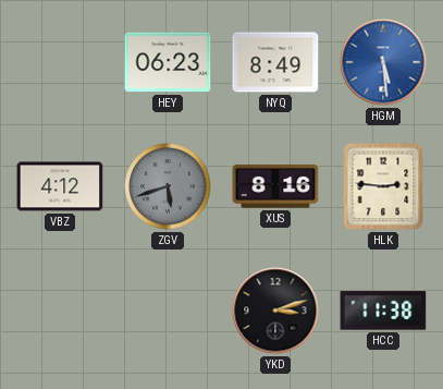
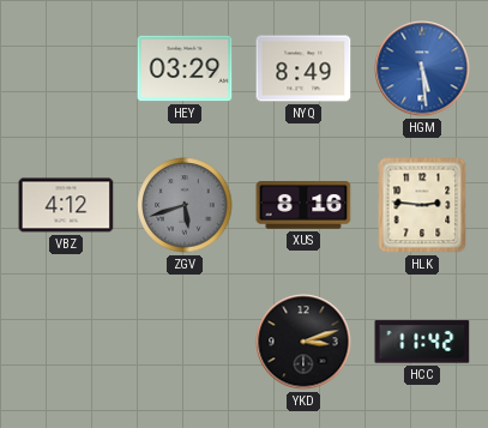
HEY: 06:23 -> 03:29
HCC: 11:38 -> 11:42
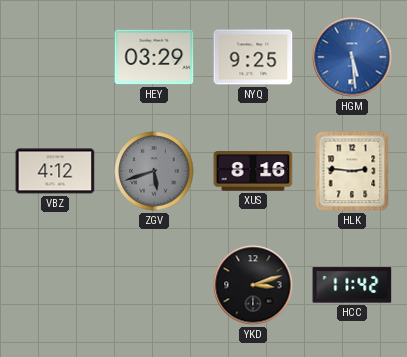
NYQ: 8:49 -> 9:25
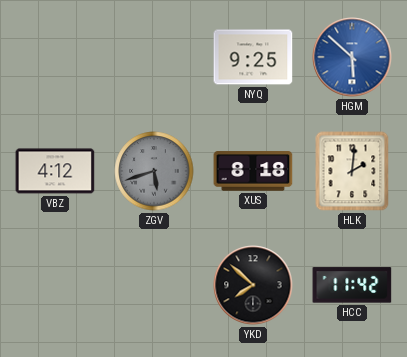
HEY: 03:29 -> none
HGM: 5:29 -> 5:52
XUS: 8:16 -> 8:18
HLK: 2:46 -> 2:01
YKD: 3:12 -> 7:52
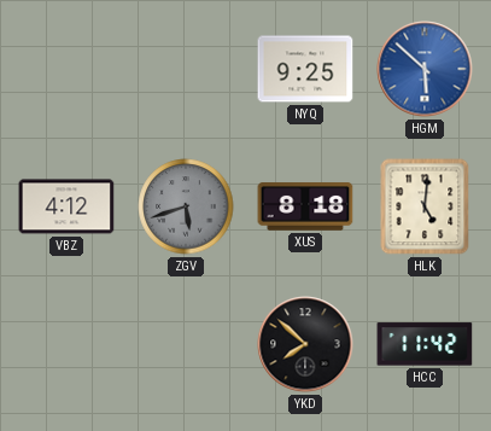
HLK: 2:01 -> 5:01
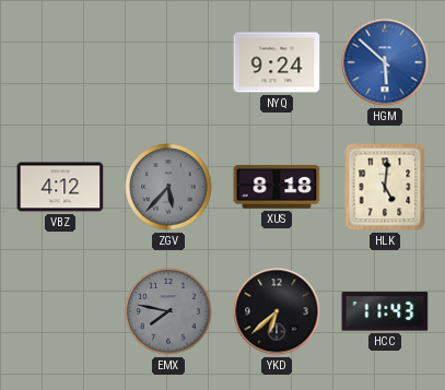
NYQ: 9:25 -> 9:24
ZGV: 5:42 -> 5:37
EMX: none -> 7:47
YKD: 7:52 -> 6:38
HCC: 11:42 -> 11:43
